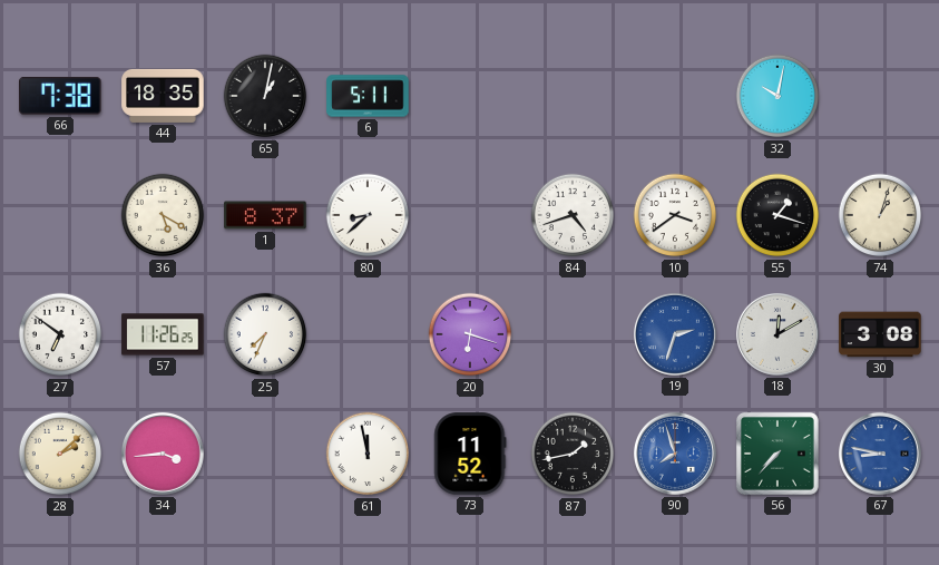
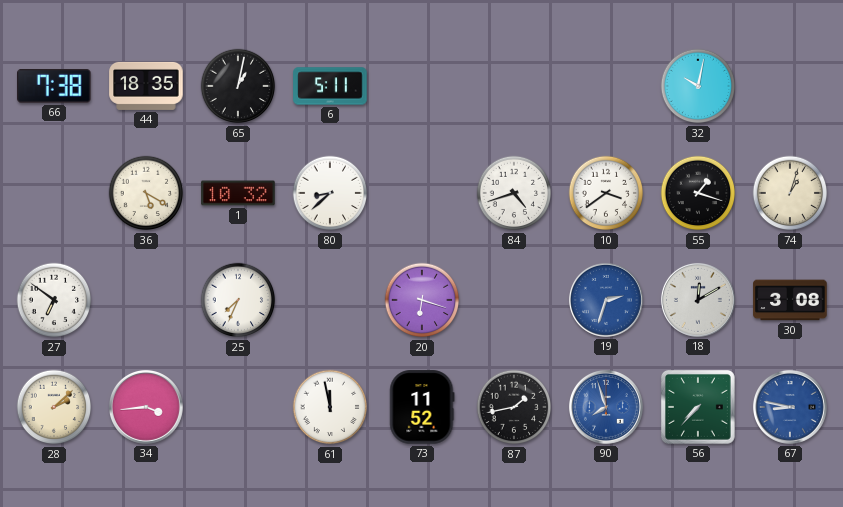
1: 8:37 -> 10:32
57: 11:26 -> none
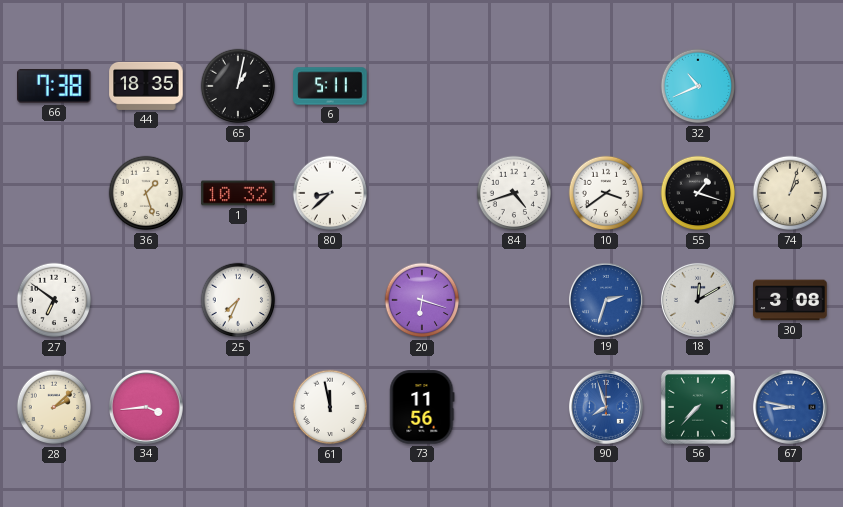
32: 10:02 -> 10:41
36: 5:20 -> 1:27
73: 11:52 -> 11:56
87: 1:43 -> none
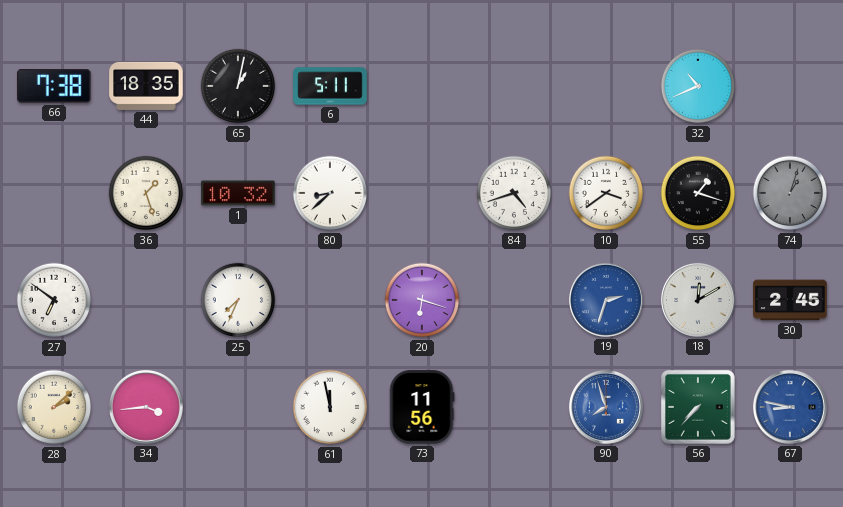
74 dial: cream -> grey
30: 3:08 -> 2:45
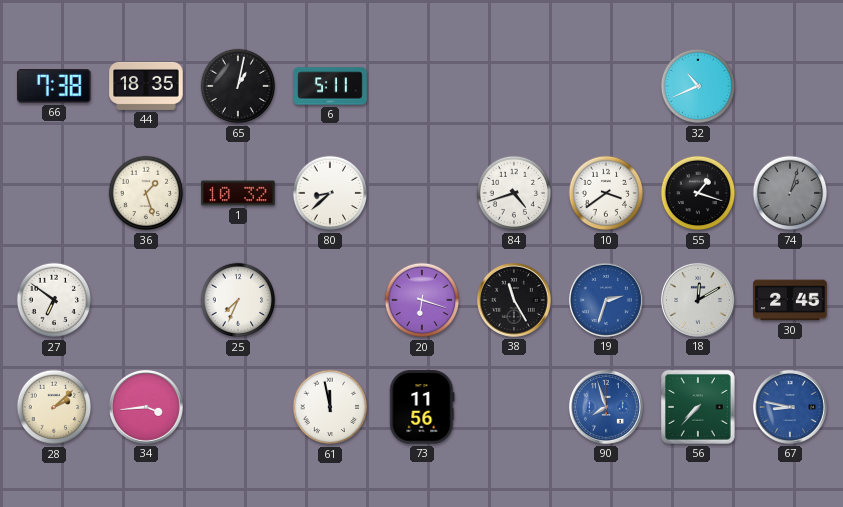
38: none -> 11:25
